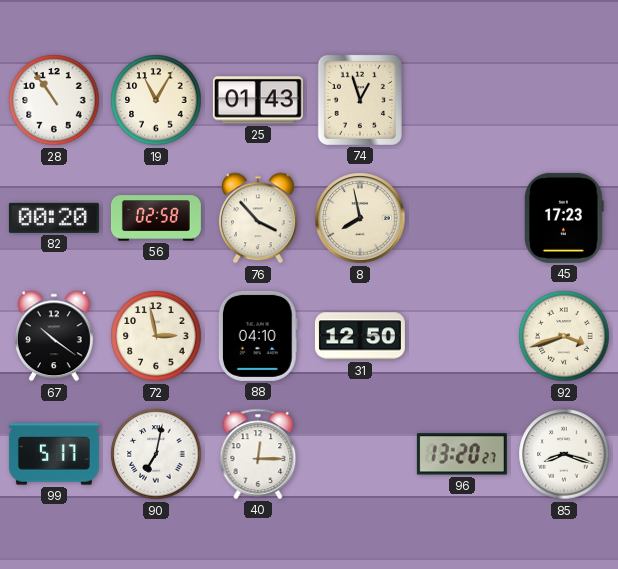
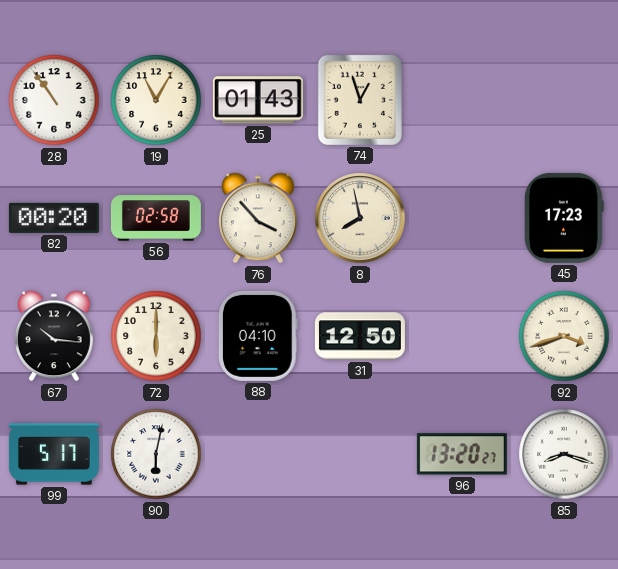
67: 10:21 -> 10:16
72: 2:58 -> 6:00
90: 7:02 -> 6:02
40: 12:15 -> none
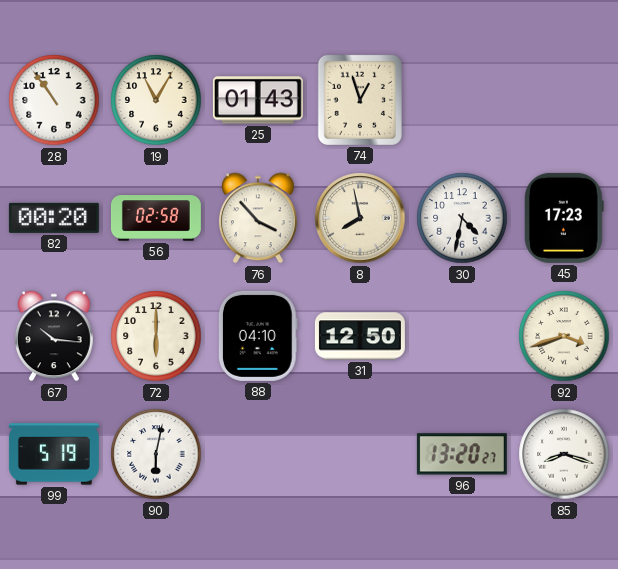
30: none -> 4:32
99: 5:17 -> 5:19
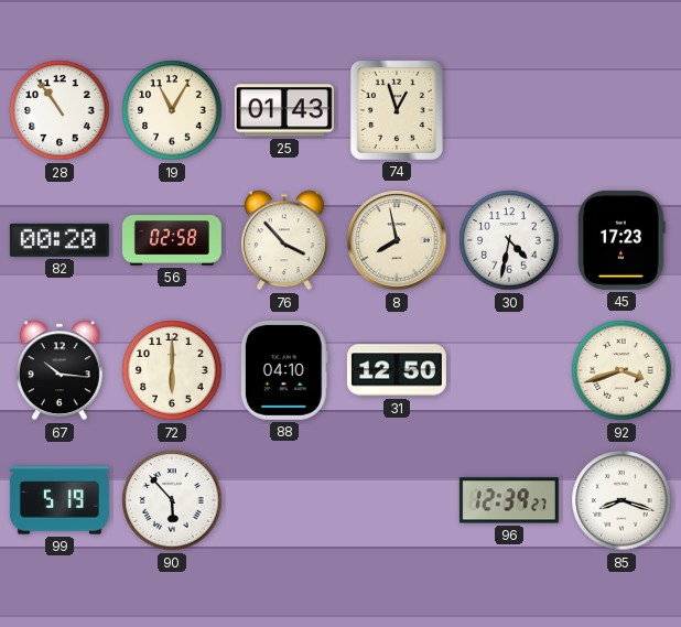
90: 6:02 -> 5:53
96: 13:20 -> 12:39
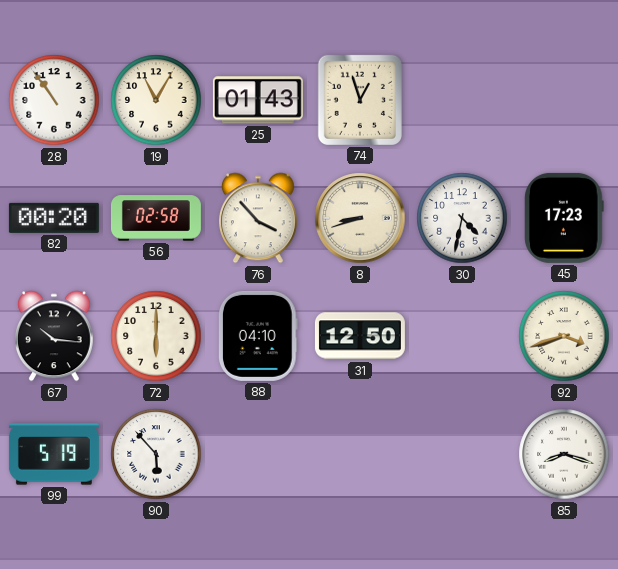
8: 7:58 -> 8:42
96: 12:39 -> none
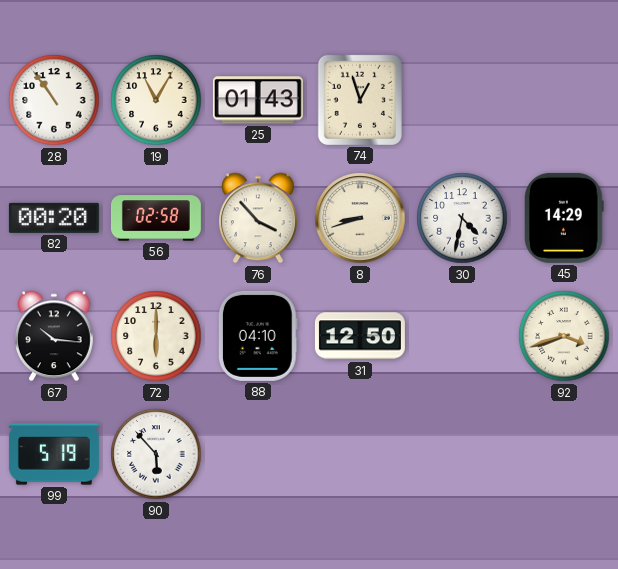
45: 17:23 -> 14:29
85: 8:18 -> none
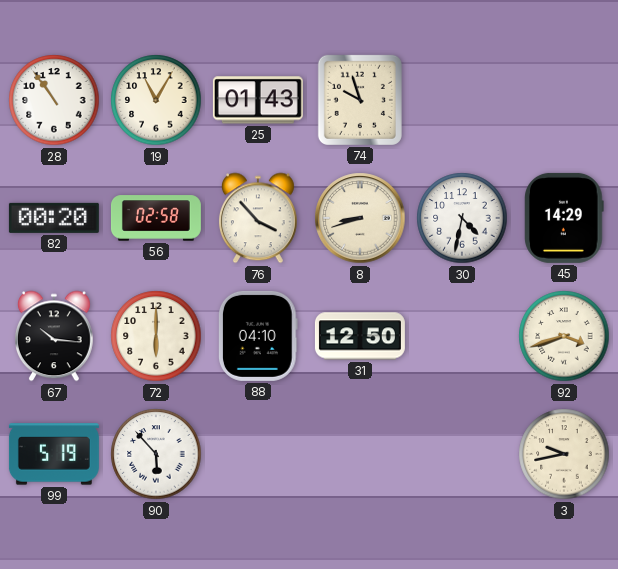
74: 12:57 -> 9:57
3: none -> 9:43
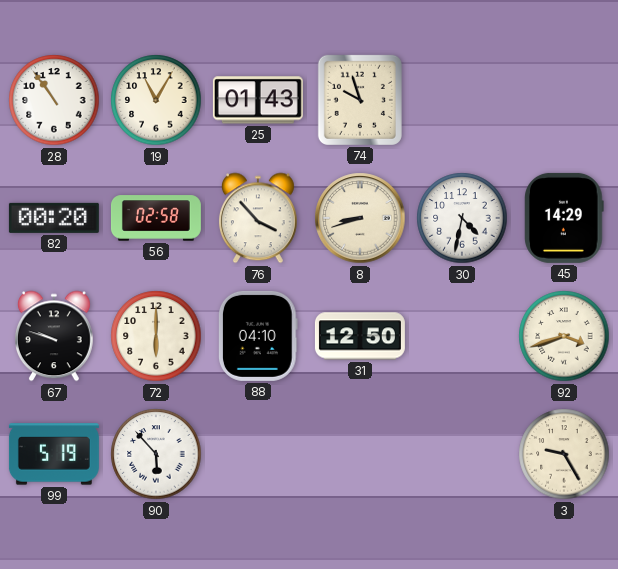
67: 10:16 -> 9:48
3: 9:43 -> 9:25
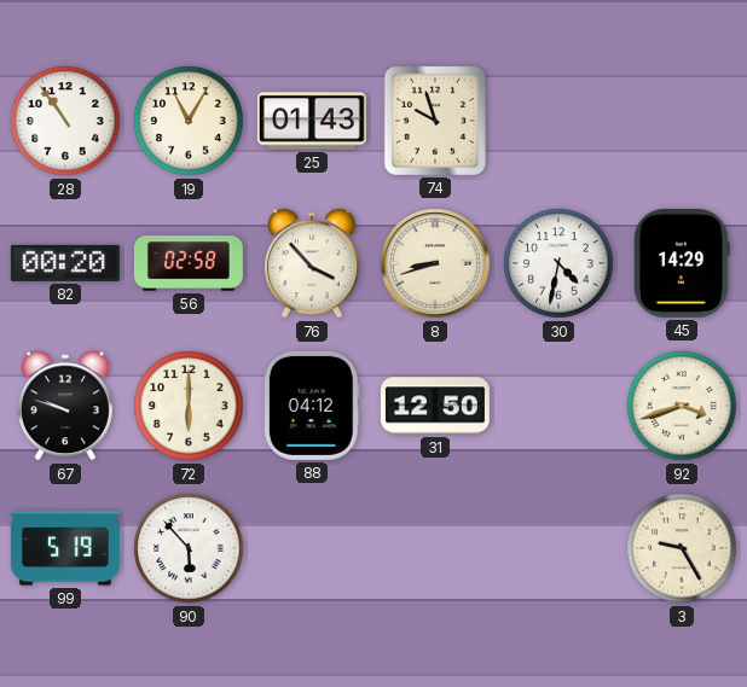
88: 04:10 -> 04:12
